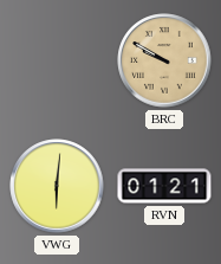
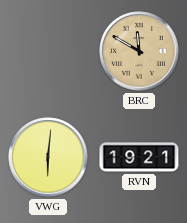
BRC: 9:50 -> 11:50
RVN: 01:21 -> 19:21
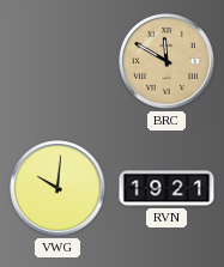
VWG: 6:01 -> 10:01
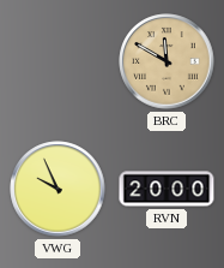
VWG: 10:01 -> 9:56
RVN: 19:21 -> 20:00
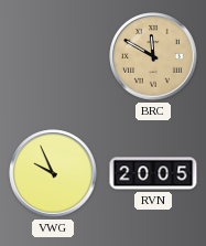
RVN: 20:00 -> 20:05
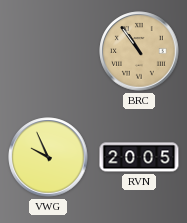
BRC: 11:50 -> 10:54
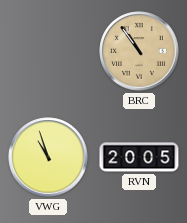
VWG: 9:56 -> 10:57
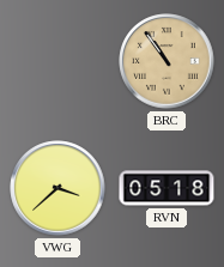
VWG: 10:57 -> 3:38
RVN: 20:05 -> 05:18
